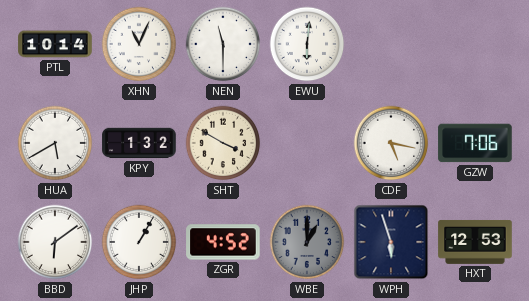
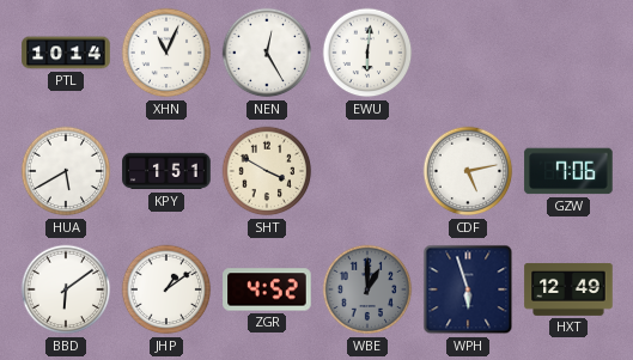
NEN: 11:30 -> 12:25
KPY: 1:32 -> 1:51
CDF: 5:17 -> 5:13
JHP: 1:05 -> 1:09
HXT: 12:53 -> 12:49
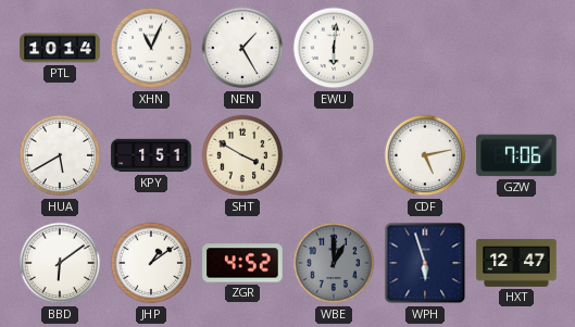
NEN: 12:25 -> 1:25
HXT: 12:49 -> 12:47
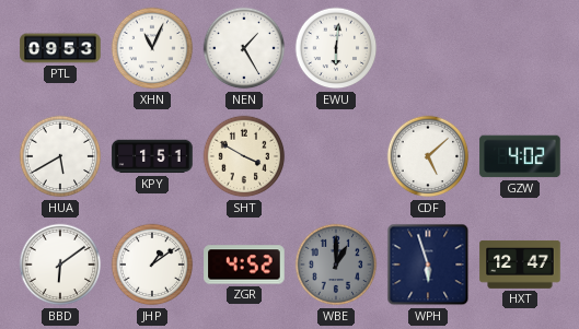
PTL: 10:14 -> 09:53
CDF: 5:13 -> 5:08
GZW: 7:06 -> 4:02
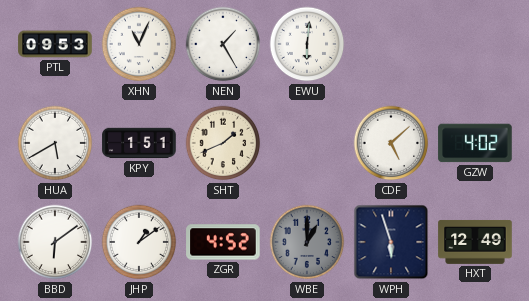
SHT: 3:50 -> 1:41
HXT: 12:47 -> 12:49
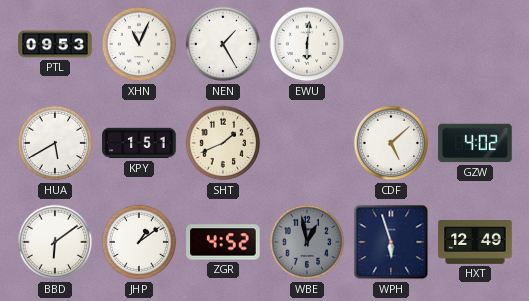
WBE: 1:00 -> 12:58
